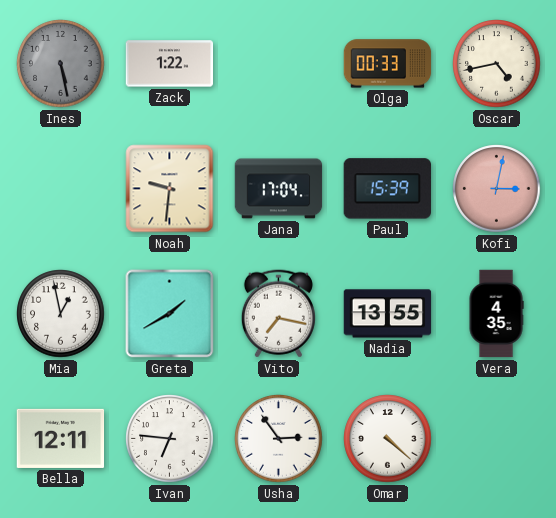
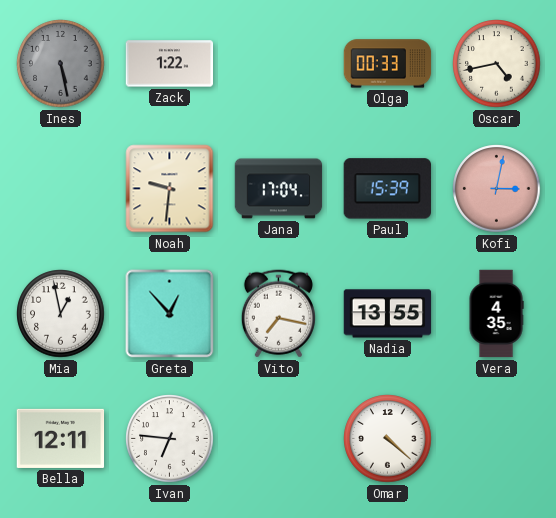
Greta: 1:40 -> 12:53
Usha: 2:54 -> none
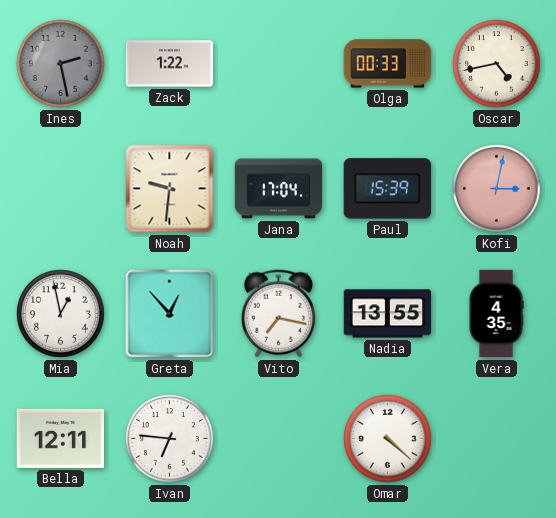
Ines: 5:28 -> 2:28
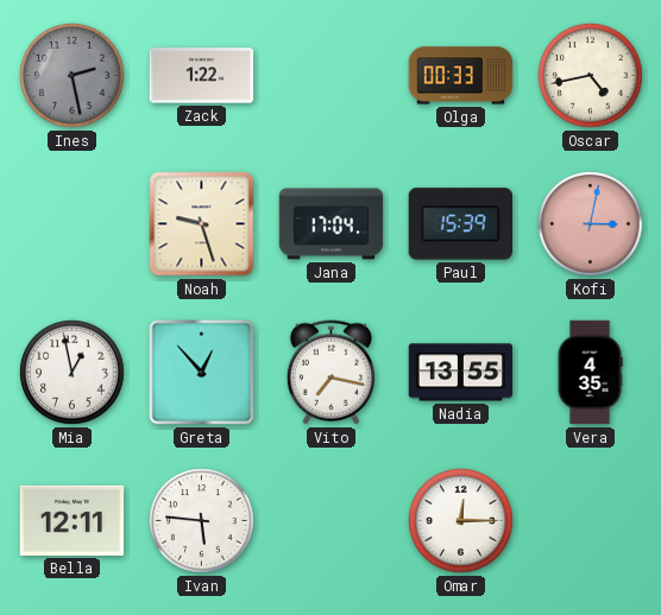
Noah: 9:31 -> 9:27
Ivan: 6:46 -> 5:46
Omar: 4:22 -> 12:15
